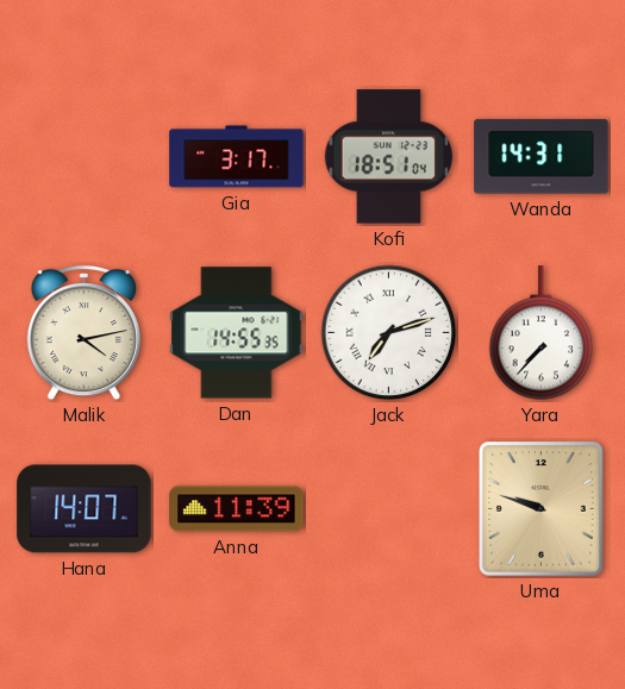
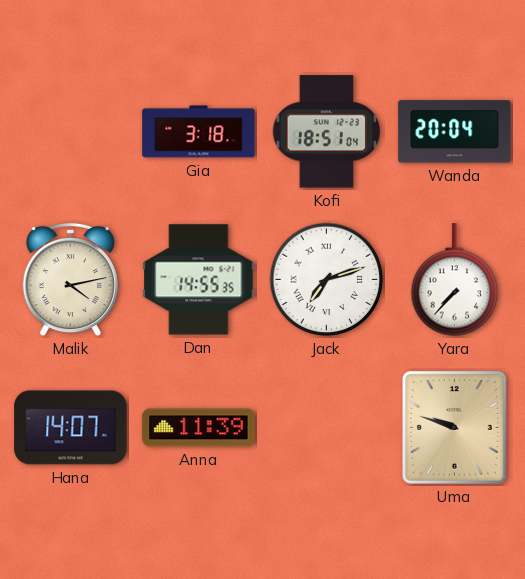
Gia: 3:17 -> 3:18
Wanda: 14:31 -> 20:04
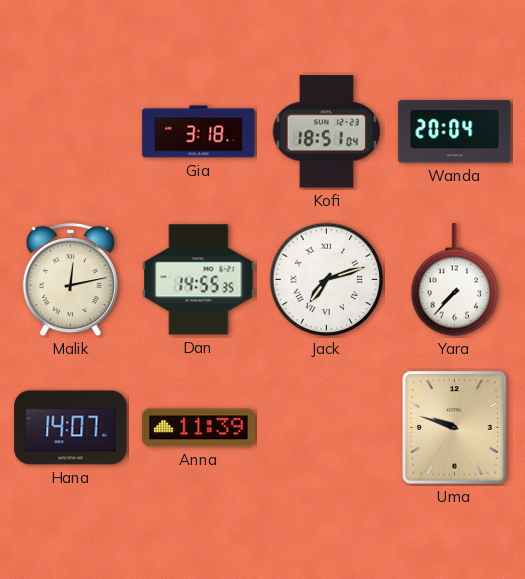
Malik: 4:13 -> 12:13
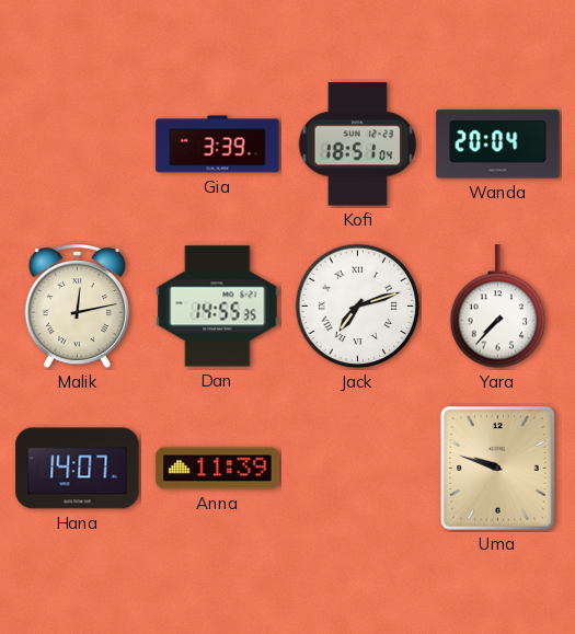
Gia: 3:18 -> 3:39
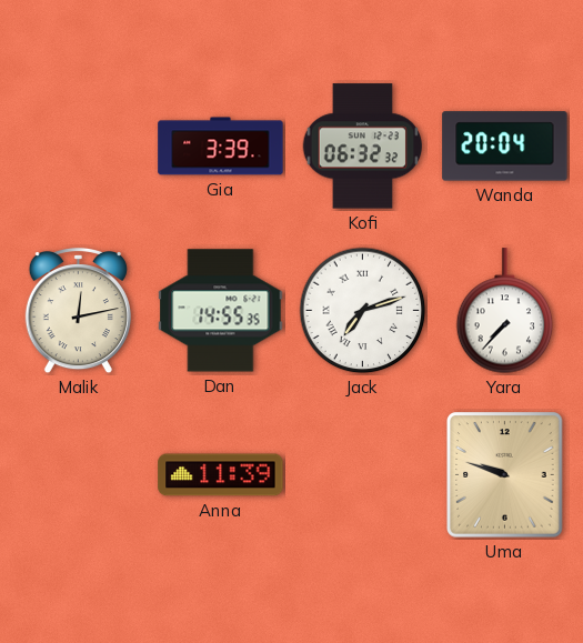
Kofi: 18:51 -> 06:32
Hana: 14:07 -> none
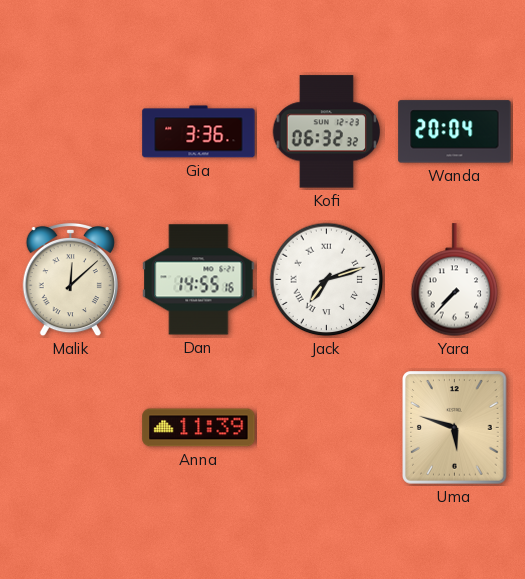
Gia: 3:39 -> 3:36
Malik: 12:13 -> 12:08
Dan: 14:55:35 -> 14:55:16
Uma: 9:48 -> 5:48
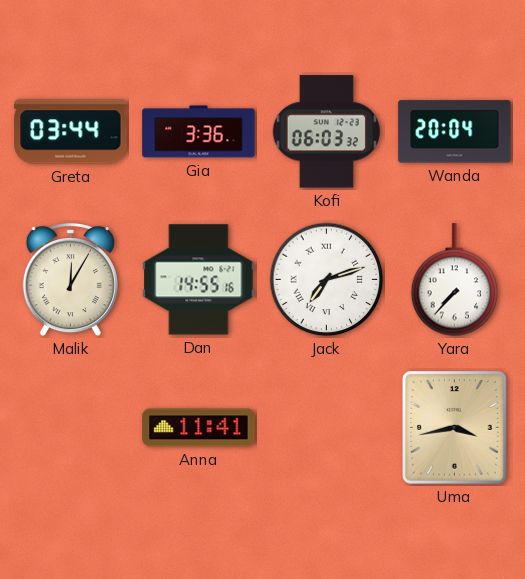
Greta: none -> 03:44
Kofi: 06:32 -> 06:03
Malik: 12:08 -> 12:05
Anna: 11:39 -> 11:41
Uma: 5:48 -> 3:43
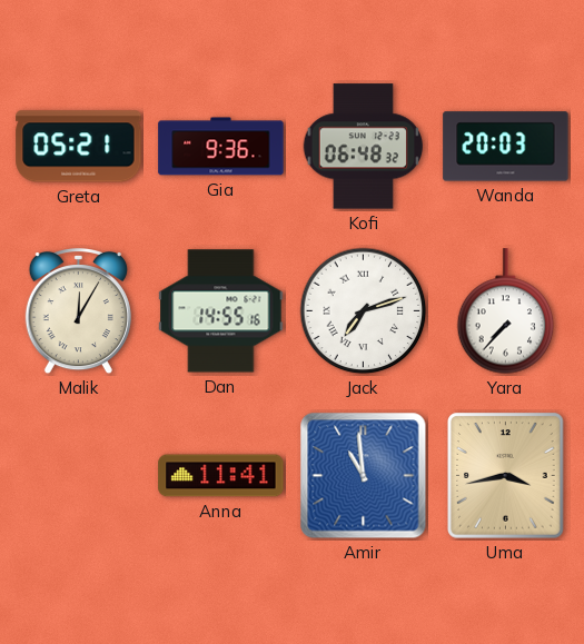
Greta: 03:44 -> 05:21
Gia: 3:36 -> 9:36
Kofi: 06:03 -> 06:48
Wanda: 20:04 -> 20:03
Amir: none -> 10:59
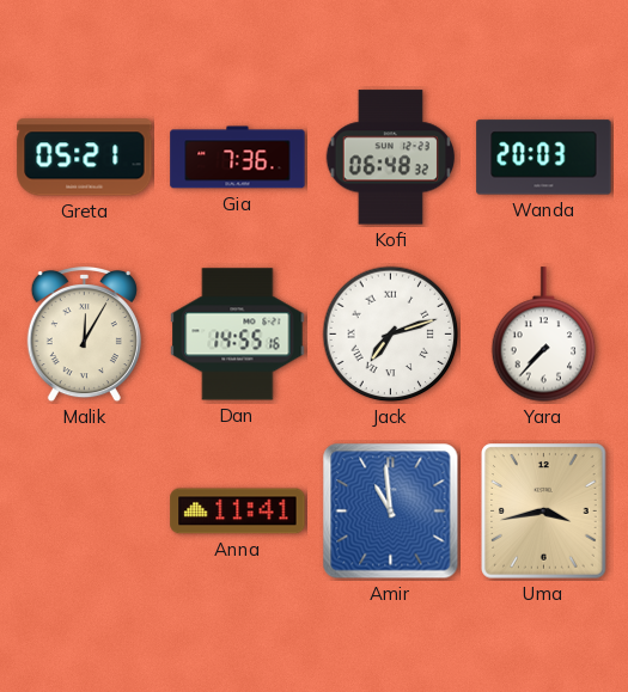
Gia: 9:36 -> 7:36
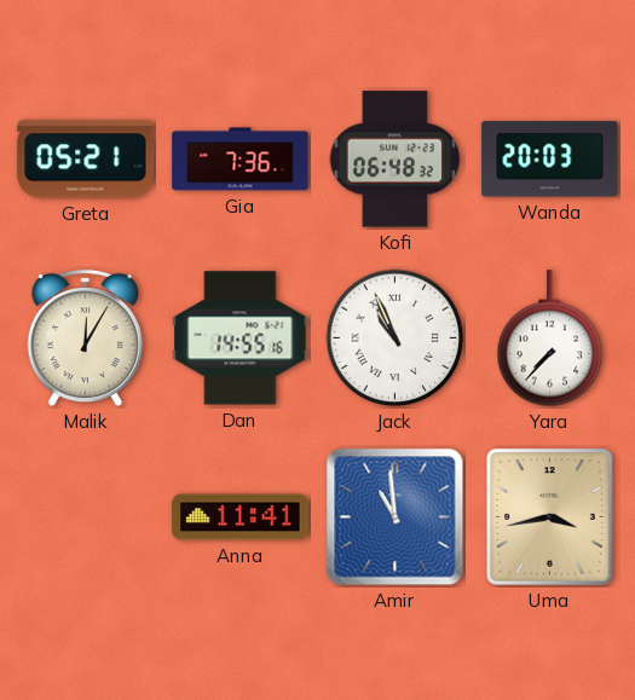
Jack: 7:12 -> 10:56
